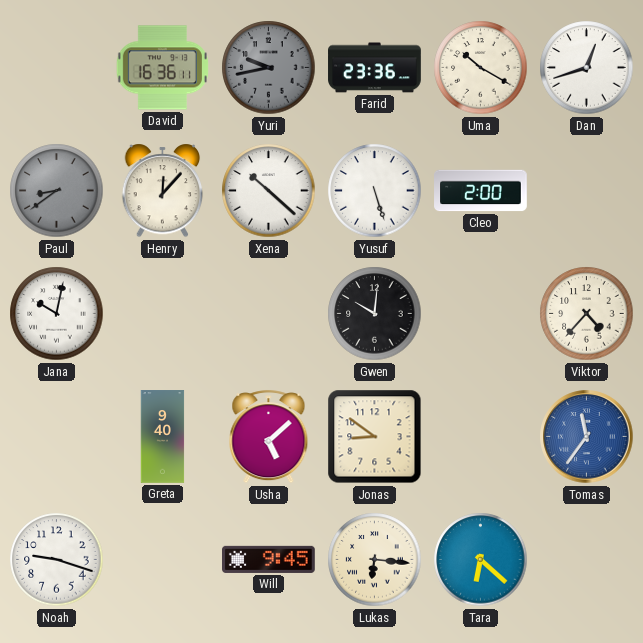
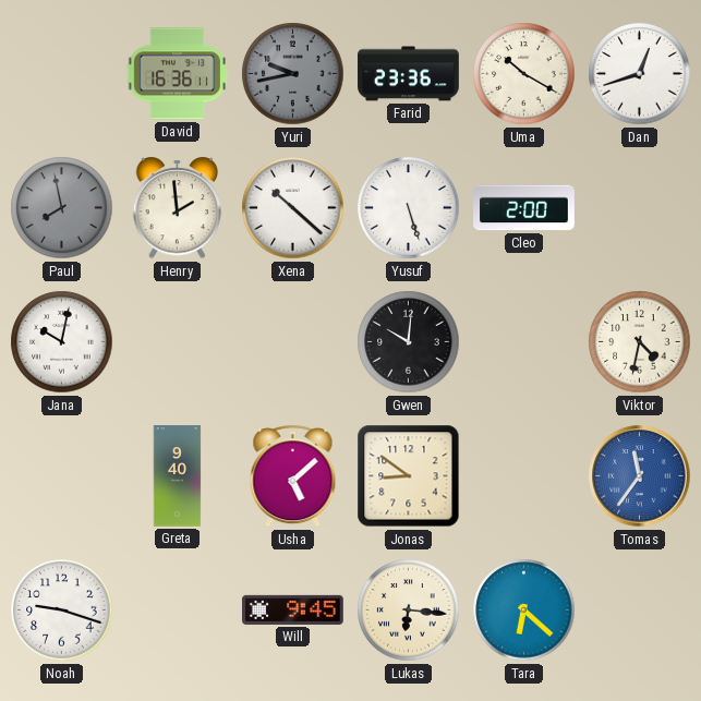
Paul: 8:39 -> 7:58
Henry: 12:07 -> 1:59
Viktor: 4:37 -> 4:32
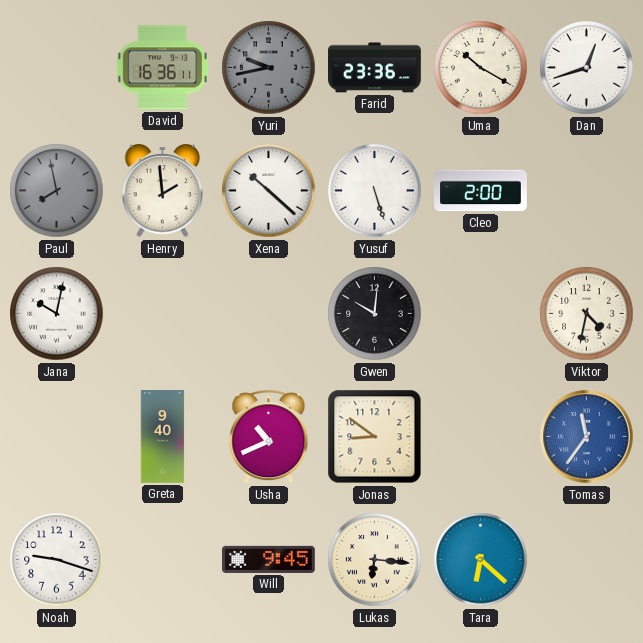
Usha: 5:08 -> 10:41
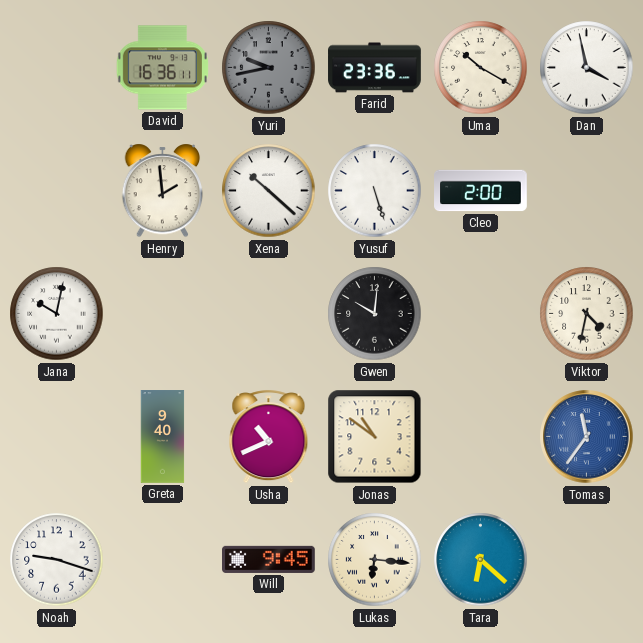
Dan: 12:42 -> 3:58
Paul: 7:58 -> none
Jonas: 8:51 -> 10:51
